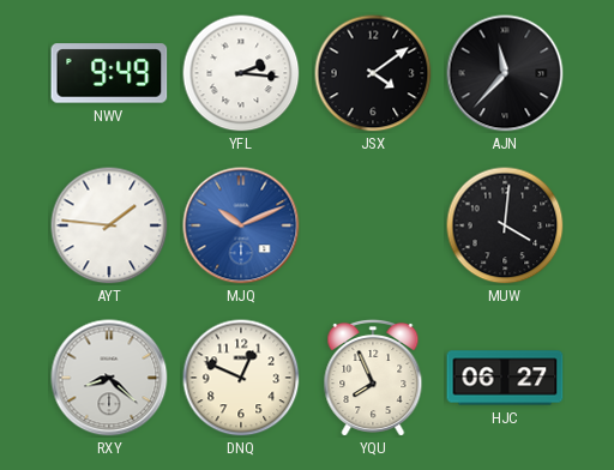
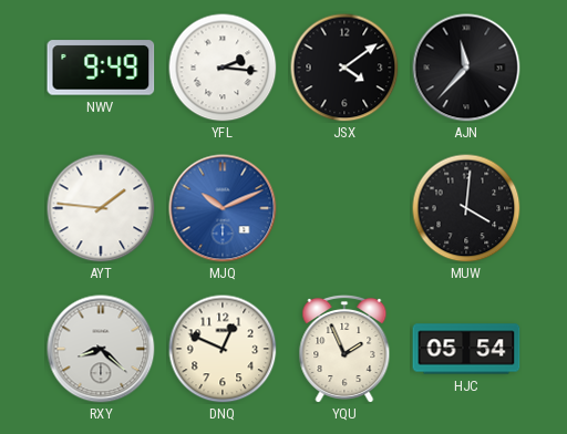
YQU: 7:56 -> 1:56
HJC: 06:27 -> 05:54
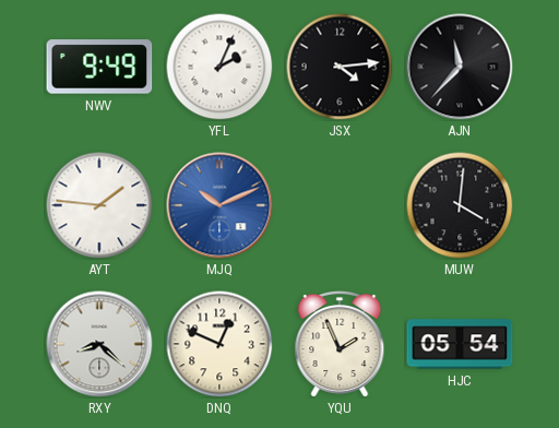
YFL: 2:16 -> 2:04
JSX: 4:09 -> 4:14
